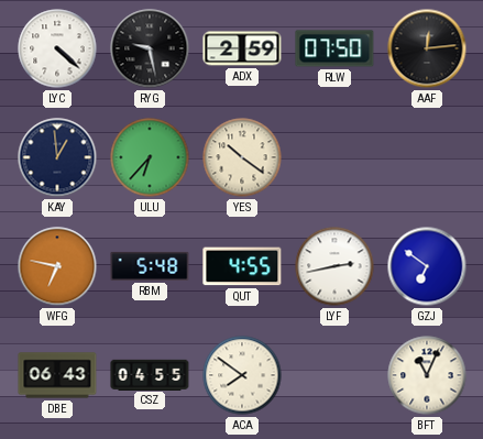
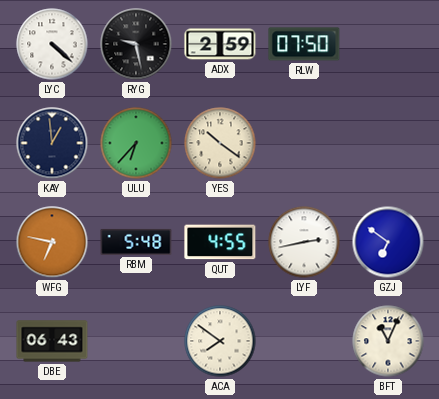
AAF: 12:14 -> none
CSZ: 04:55 -> none
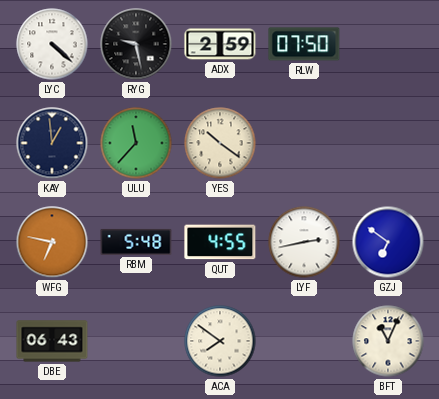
ULU: 6:37 -> 11:37
